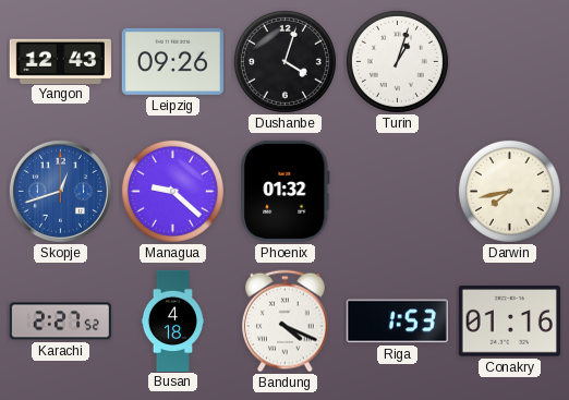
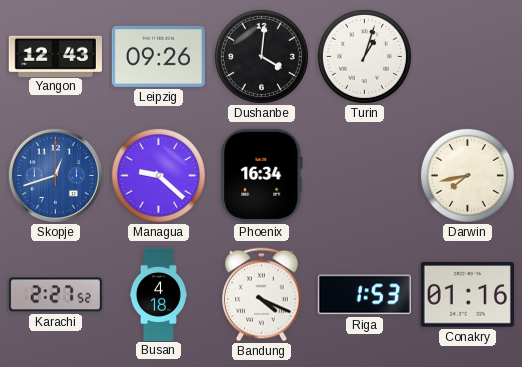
Dushanbe: 4:03 -> 4:01
Phoenix: 01:32 -> 16:34
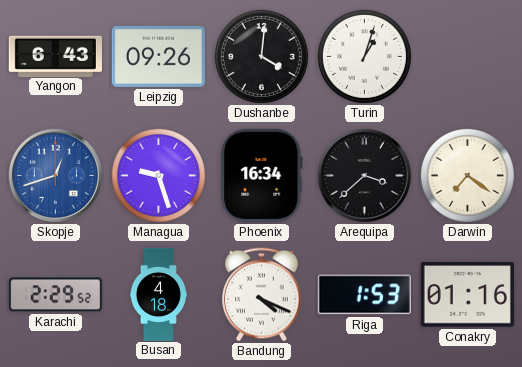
Yangon: 12:43 -> 6:43
Managua: 9:22 -> 9:27
Arequipa: none -> 3:38
Darwin: 7:43 -> 7:21
Karachi: 2:27 -> 2:29
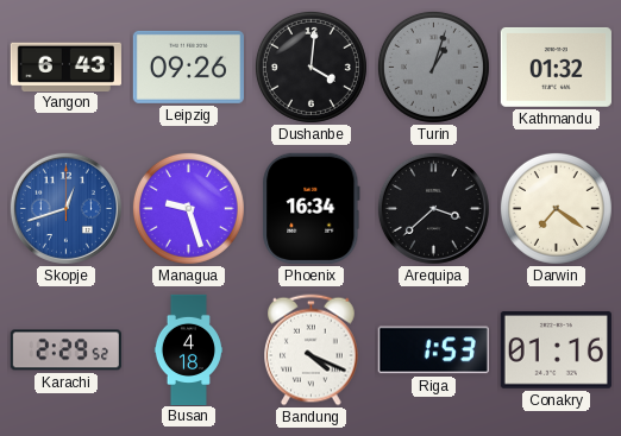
Turin dial: white -> grey
Kathmandu: none -> 01:32
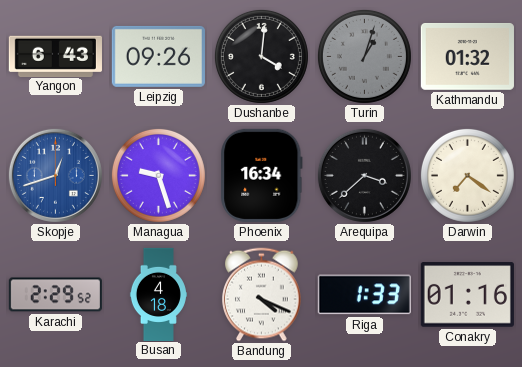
Riga: 1:53 -> 1:33
